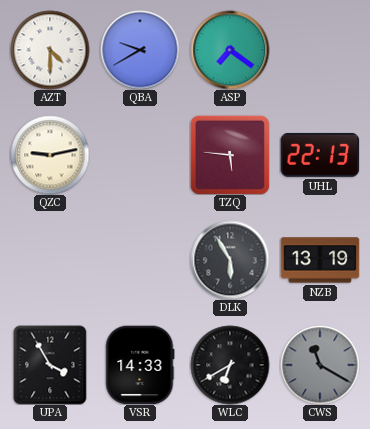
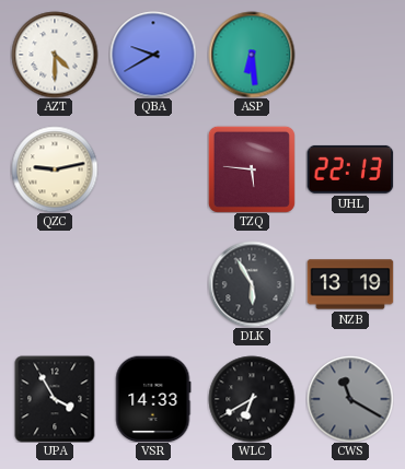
ASP: 7:21 -> 6:29
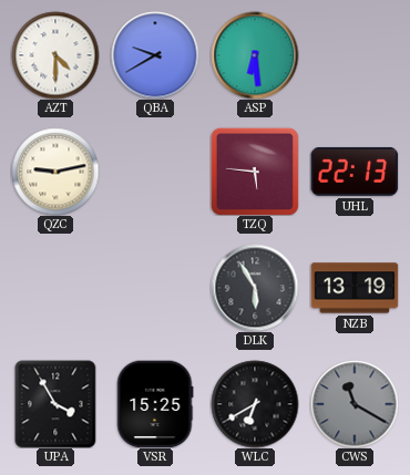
VSR: 14:33 -> 15:25
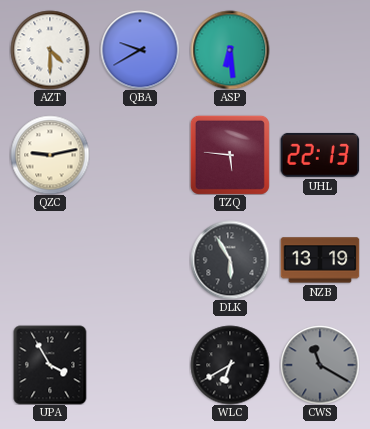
VSR: 15:25 -> none
